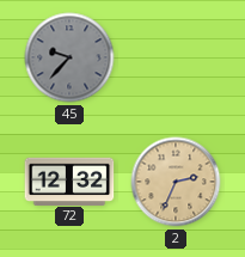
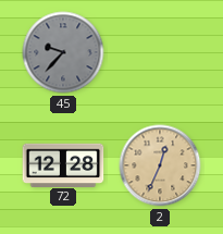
72: 12:32 -> 12:28
2: 2:34 -> 12:34
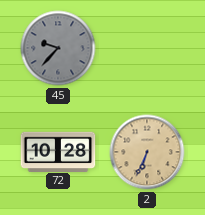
72: 12:28 -> 10:28
2: 12:34 -> 6:34
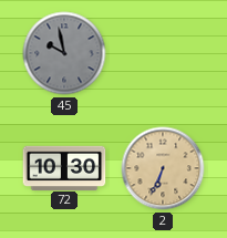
45: 9:37 -> 9:58
72: 10:28 -> 10:30
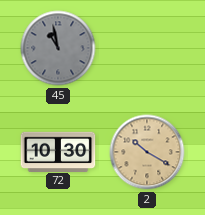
45: 9:58 -> 10:58
2: 6:34 -> 10:20
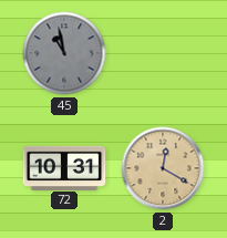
72: 10:30 -> 10:31
2: 10:20 -> 12:20
